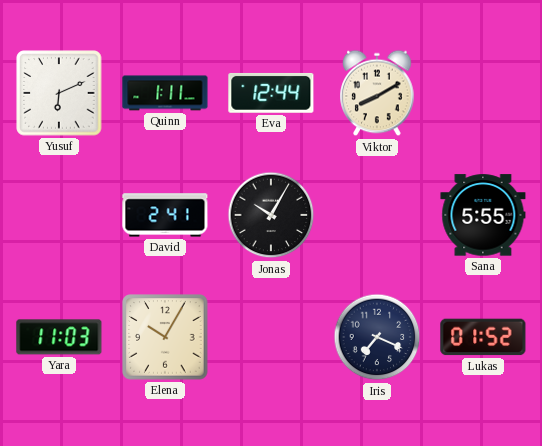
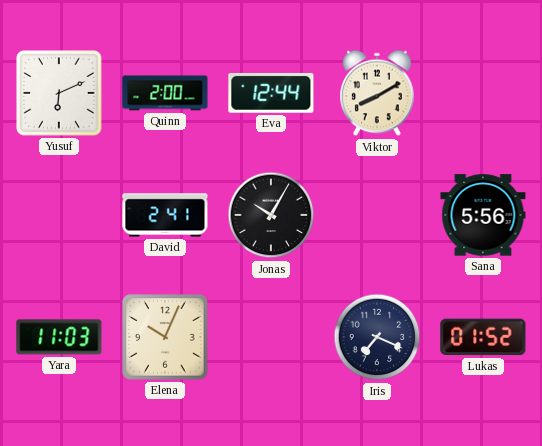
Quinn: 1:11 -> 2:00
Sana: 5:55 -> 5:56
Elena: 10:05 -> 10:04
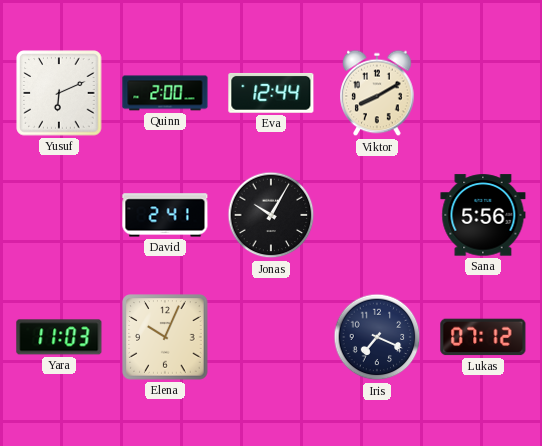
Lukas: 01:52 -> 07:12
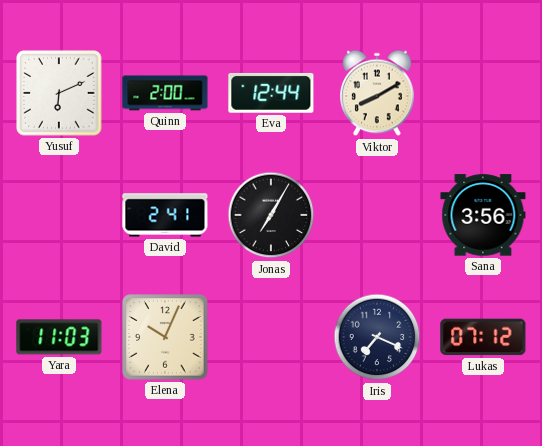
Jonas: 10:05 -> 7:05
Sana: 5:56 -> 3:56
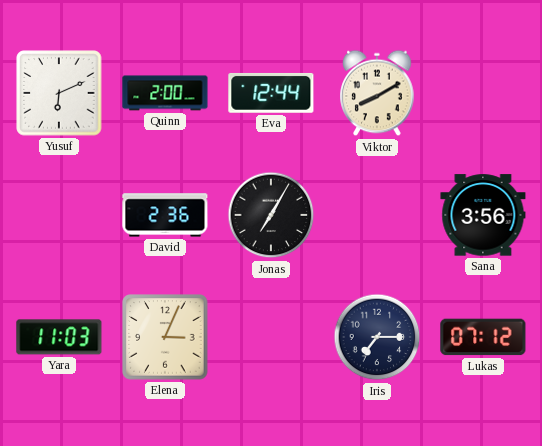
David: 2:41 -> 2:36
Elena: 10:04 -> 3:04
Iris: 7:19 -> 7:15
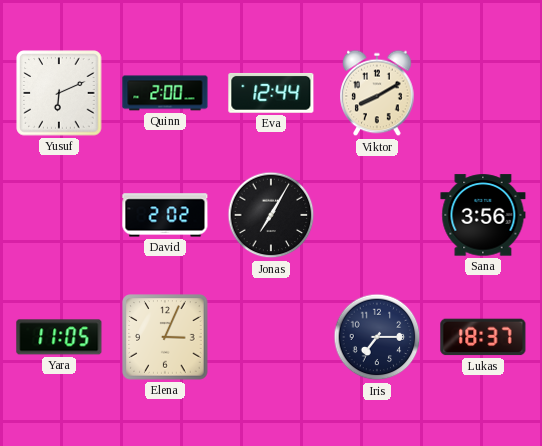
David: 2:36 -> 2:02
Yara: 11:03 -> 11:05
Lukas: 07:12 -> 18:37
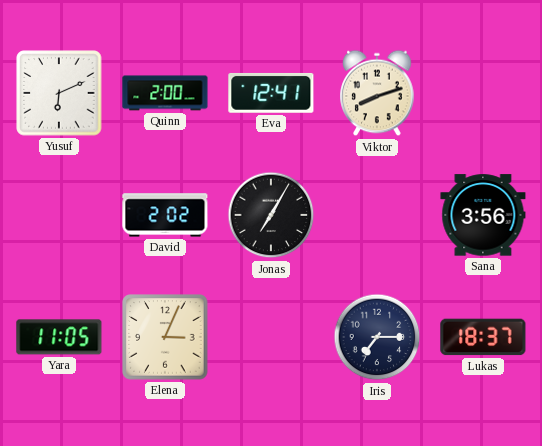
Eva: 12:44 -> 12:41
Viktor: 8:10 -> 8:12
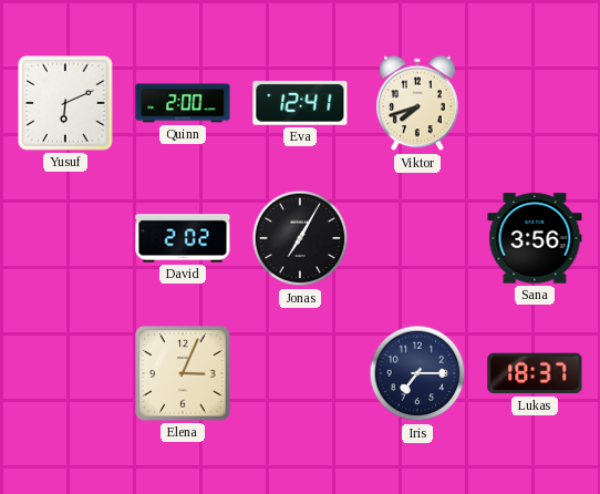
Viktor: 8:12 -> 7:42
Yara: 11:05 -> none
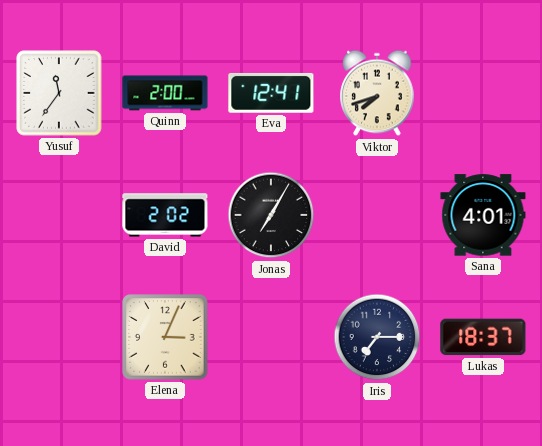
Yusuf: 6:11 -> 11:36
Sana: 3:56 -> 4:01
